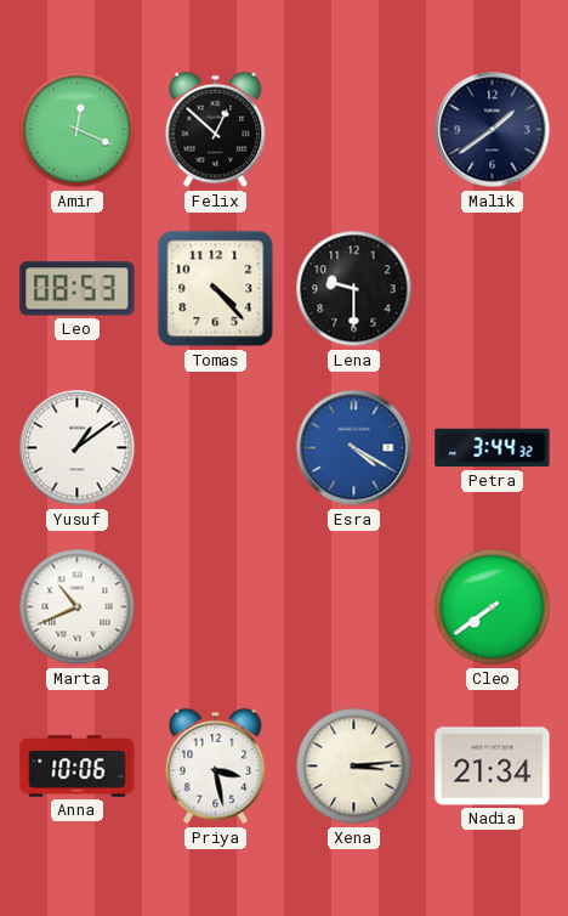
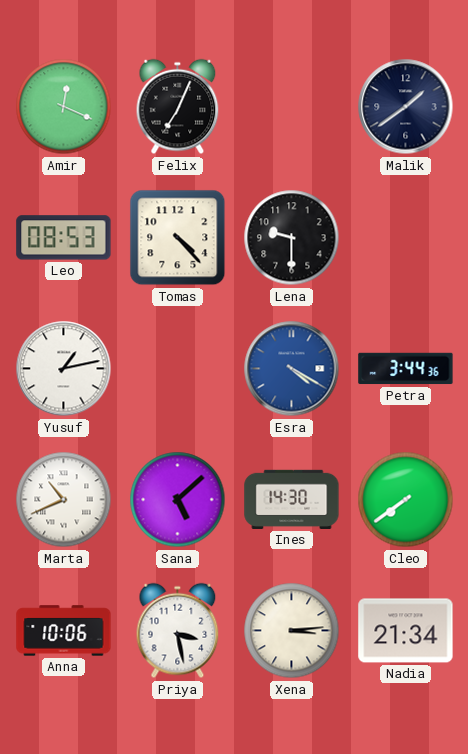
Felix: 12:52 -> 7:04
Yusuf: 1:09 -> 1:13
Petra: 3:44:32 -> 3:44:36
Sana: none -> 5:08
Ines: none -> 14:30
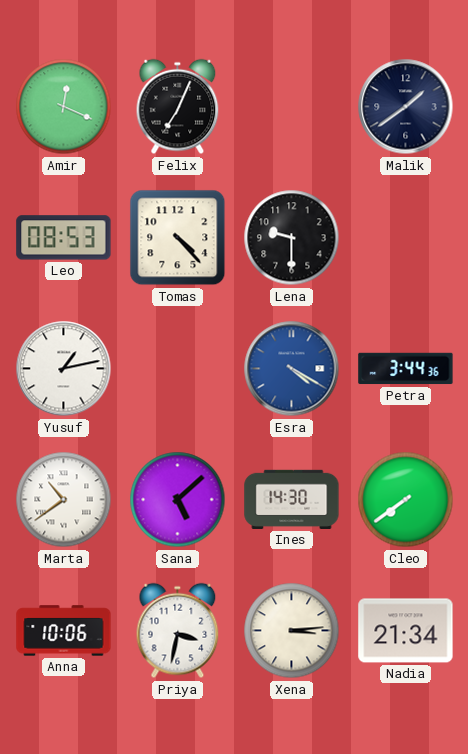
Marta: 10:41 -> 10:39
Priya: 3:28 -> 3:32
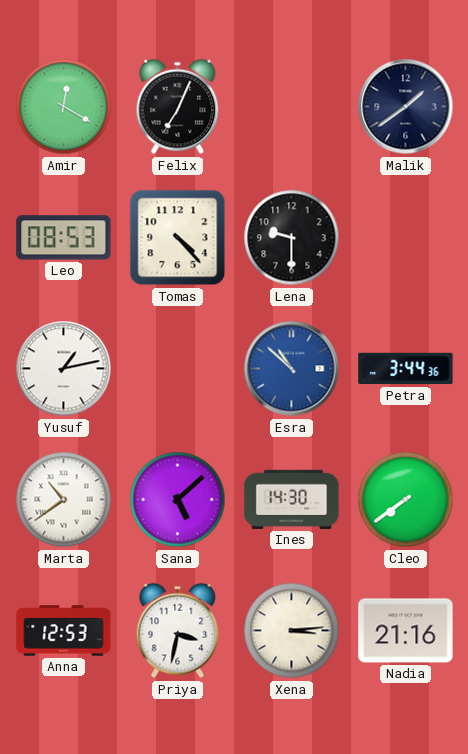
Amir: 12:19 -> 12:20
Esra: 4:20 -> 10:52
Anna: 10:06 -> 12:53
Nadia: 21:34 -> 21:16
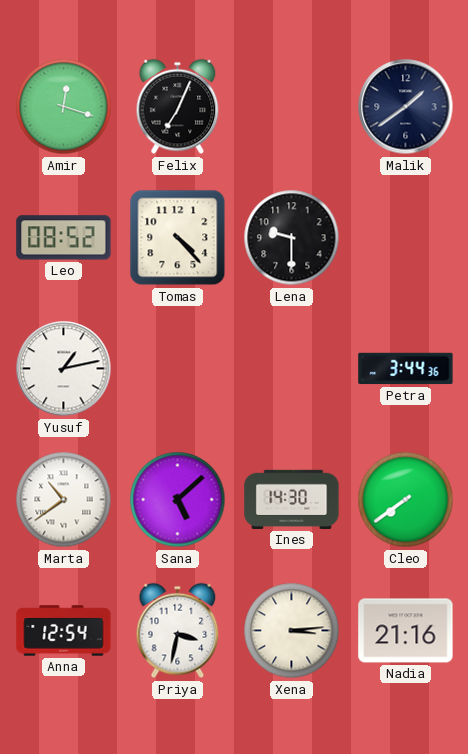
Amir: 12:20 -> 12:18
Leo: 08:53 -> 08:52
Esra: 10:52 -> none
Anna: 12:53 -> 12:54
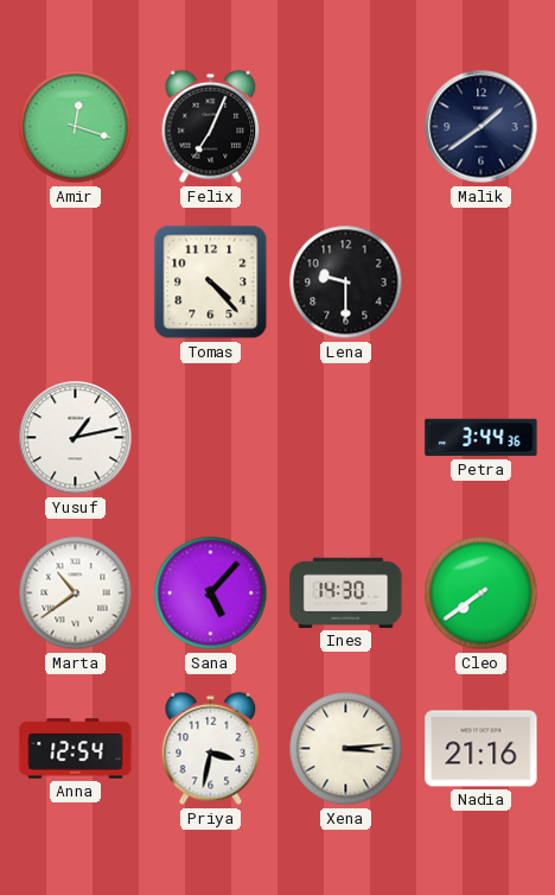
Leo: 08:52 -> none
Sana: 5:08 -> 5:07
